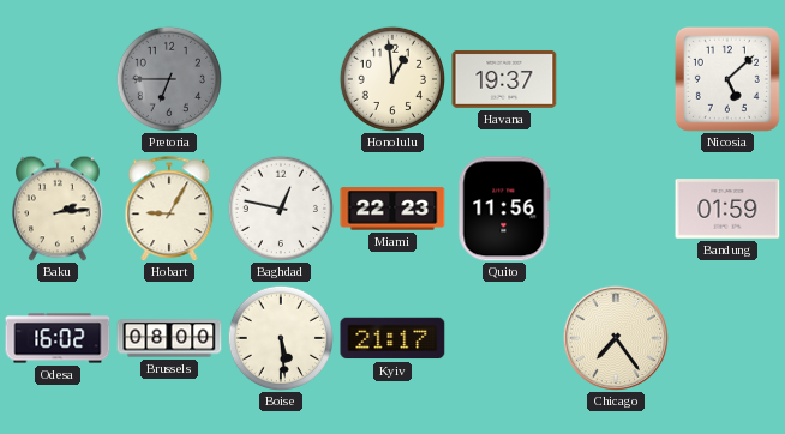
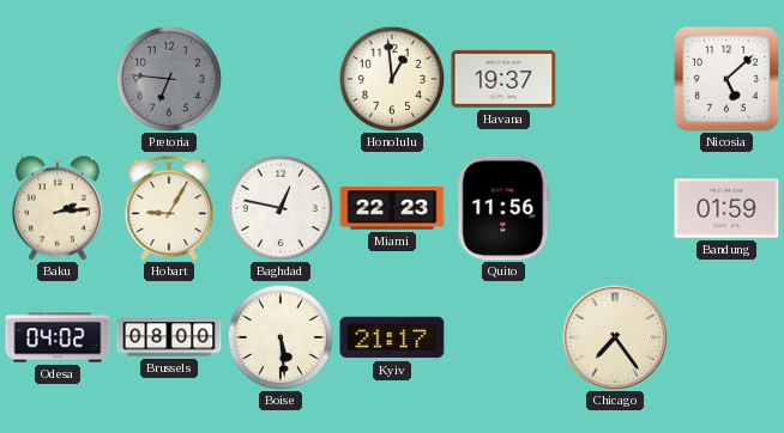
Pretoria: 6:45 -> 6:46
Odesa: 16:02 -> 04:02
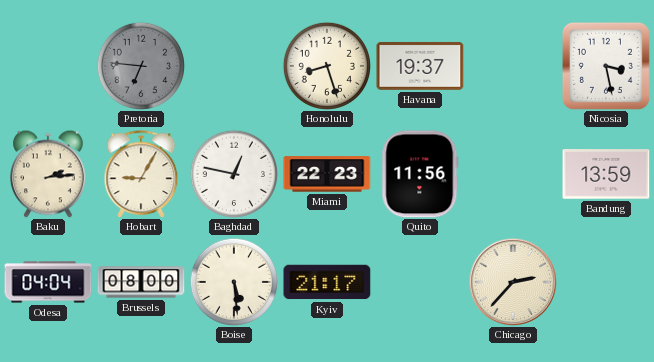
Honolulu: 12:59 -> 8:27
Nicosia: 5:08 -> 3:28
Bandung: 01:59 -> 13:59
Odesa: 04:02 -> 04:04
Chicago: 7:24 -> 2:37
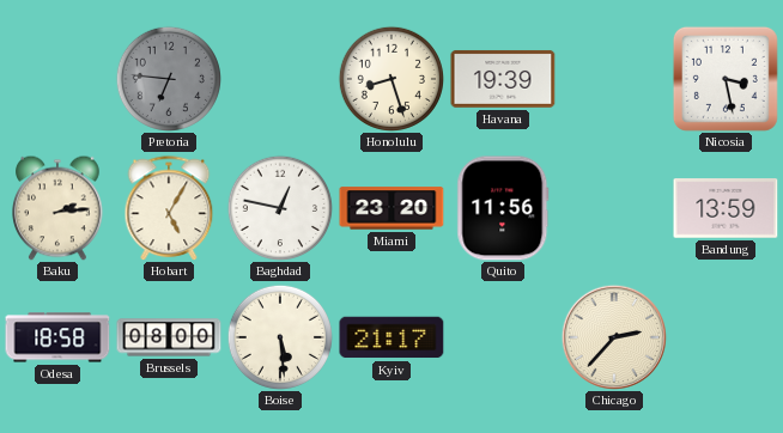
Havana: 19:37 -> 19:39
Hobart: 9:05 -> 5:05
Miami: 22:23 -> 23:20
Odesa: 04:04 -> 18:58
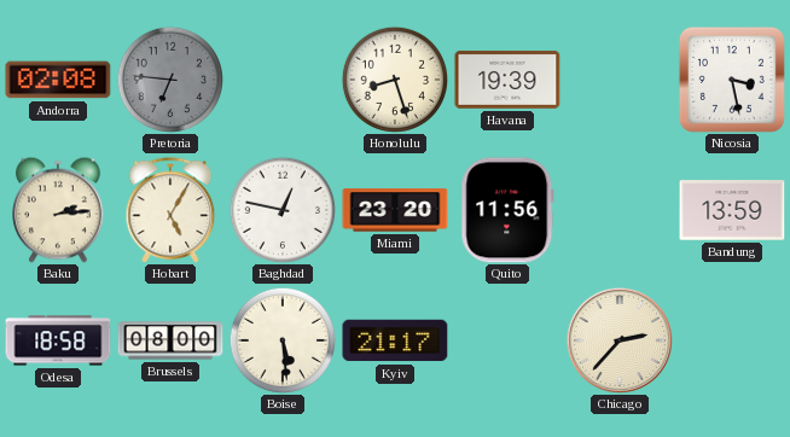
Andorra: none -> 02:08
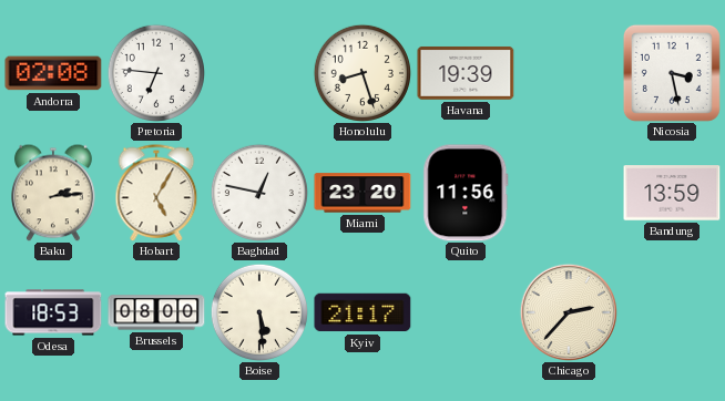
Pretoria dial: grey -> white
Odesa: 18:58 -> 18:53
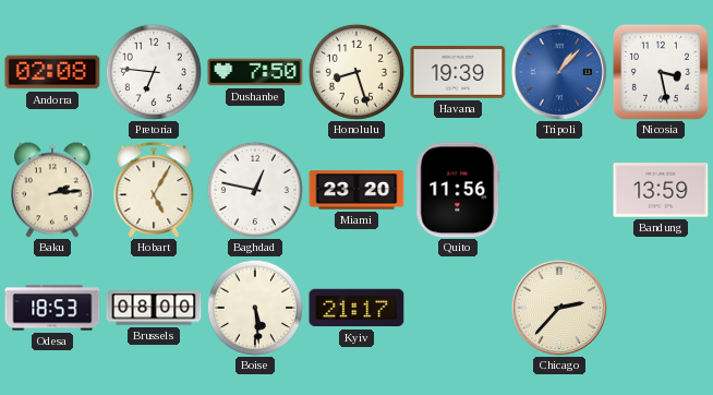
Dushanbe: none -> 7:50
Tripoli: none -> 1:07
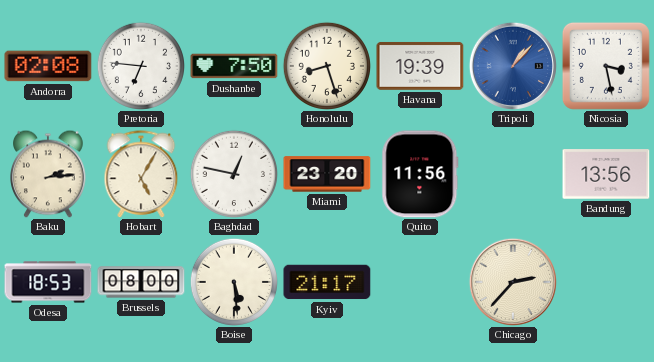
Bandung: 13:59 -> 13:56
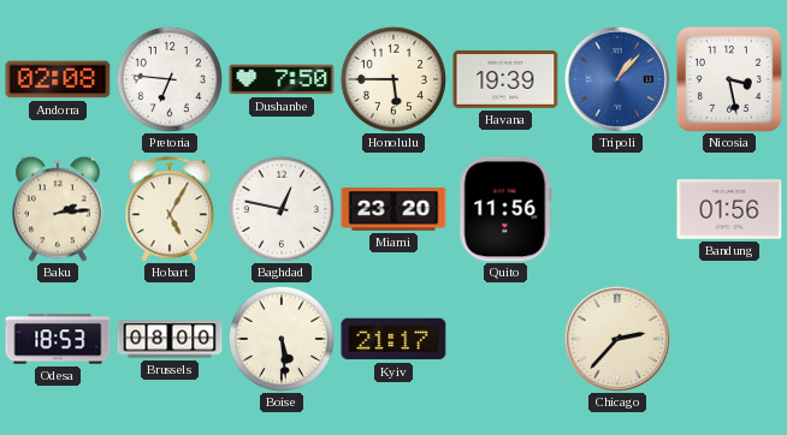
Honolulu: 8:27 -> 5:45
Bandung: 13:56 -> 01:56
